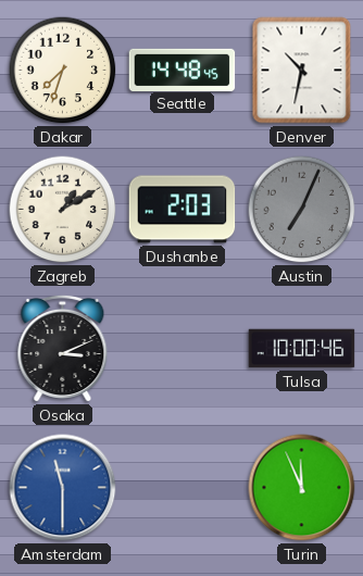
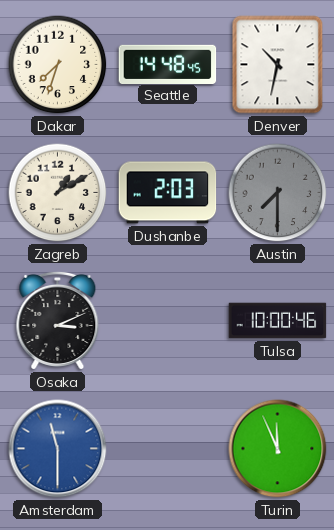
Austin: 7:04 -> 7:30
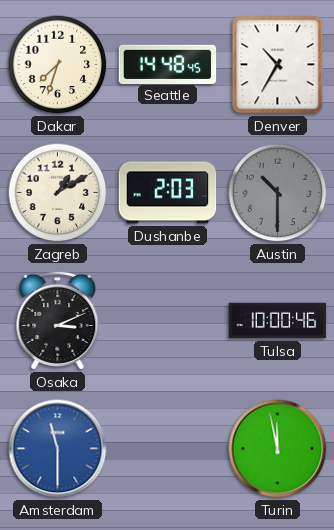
Denver: 10:32 -> 10:35
Austin: 7:30 -> 10:30
Turin: 11:56 -> 11:58
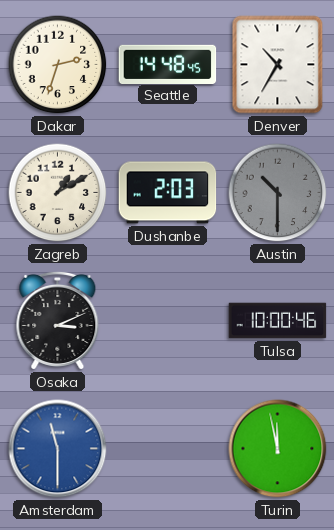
Dakar: 7:33 -> 2:33
